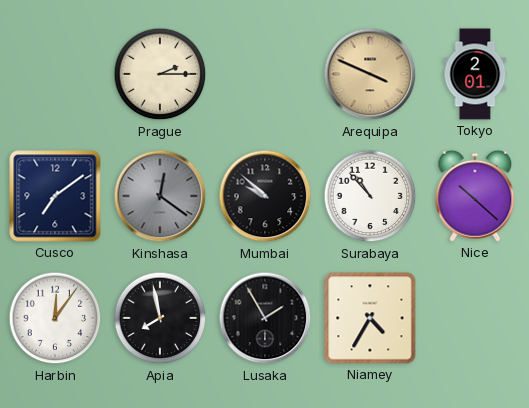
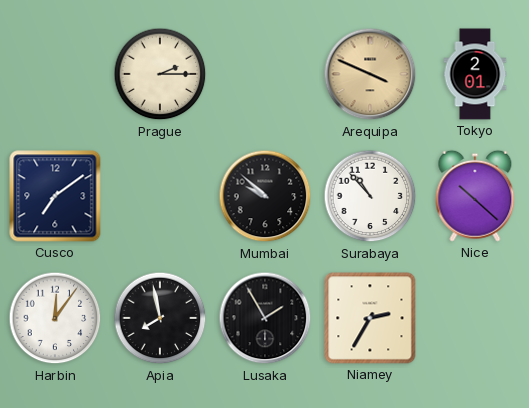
Kinshasa: 12:21 -> none
Niamey: 4:35 -> 2:35
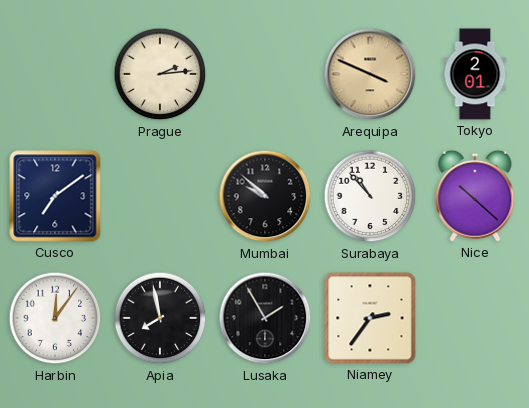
Prague: 2:15 -> 2:14
Niamey: 2:35 -> 2:36
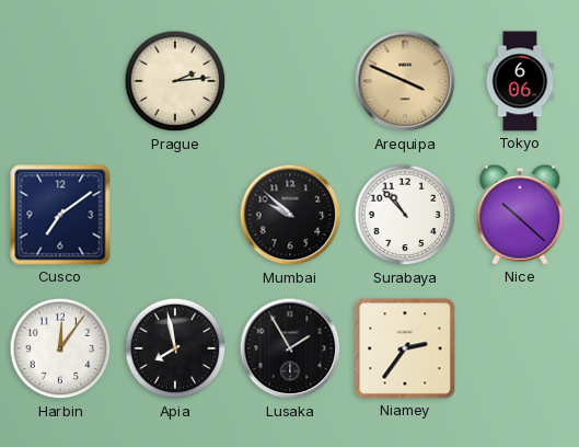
Tokyo: 2:01 -> 6:06
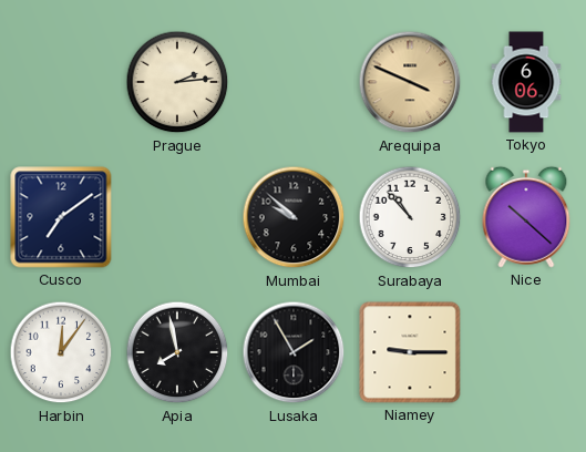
Niamey: 2:36 -> 9:15
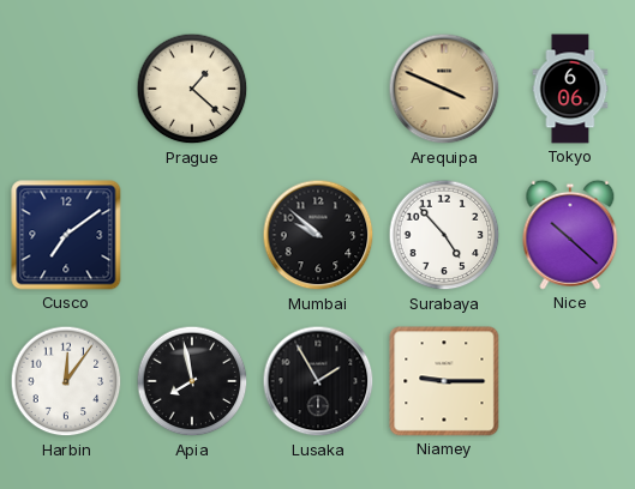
Prague: 2:14 -> 1:22
Surabaya: 10:53 -> 4:53
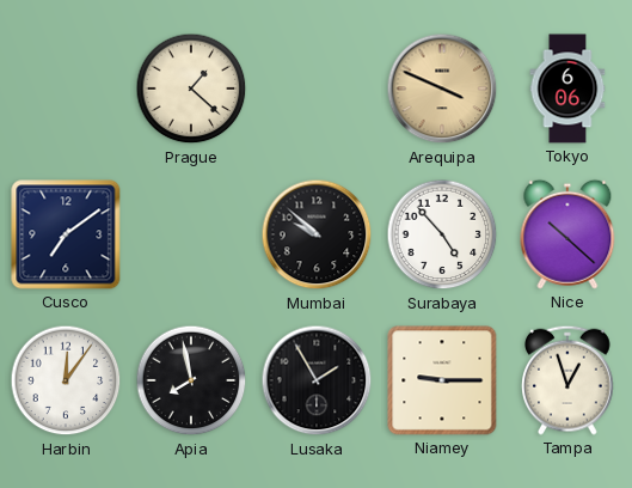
Tampa: none -> 12:57
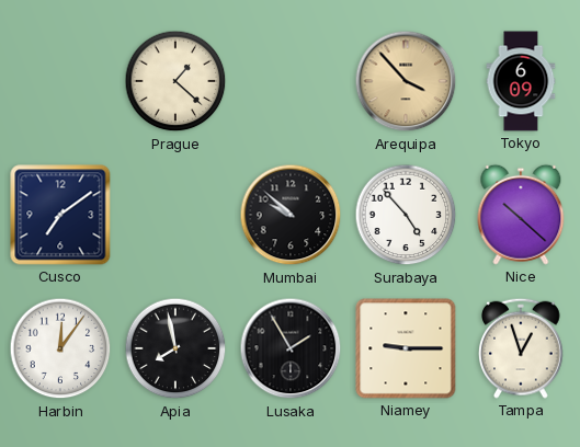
Arequipa: 3:49 -> 3:53
Tokyo: 6:06 -> 6:09
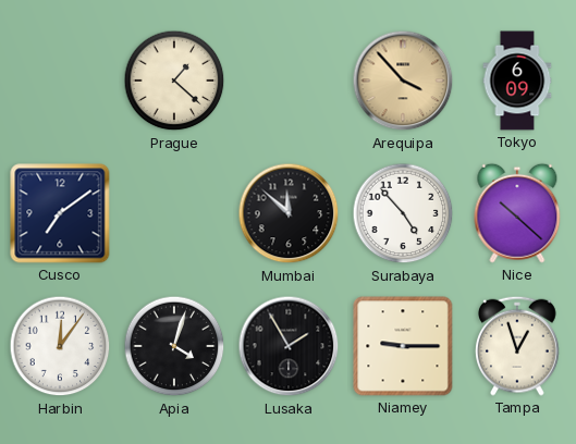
Mumbai: 9:52 -> 11:52
Apia: 7:58 -> 4:03
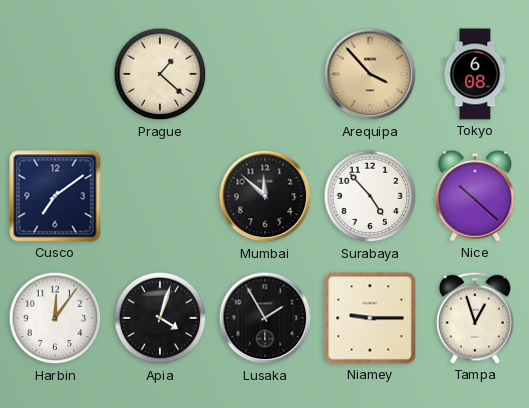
Tokyo: 6:09 -> 6:08
